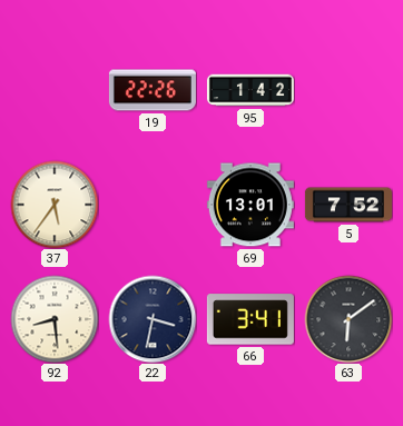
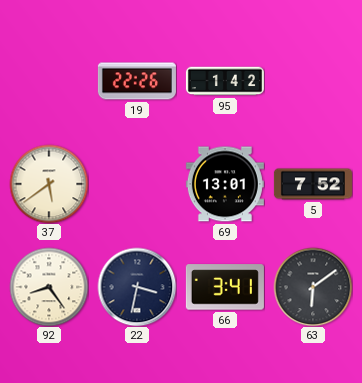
37: 5:36 -> 5:39
92: 8:29 -> 8:24
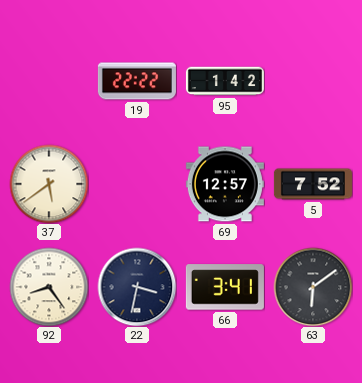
19: 22:26 -> 22:22
69: 13:01 -> 12:57
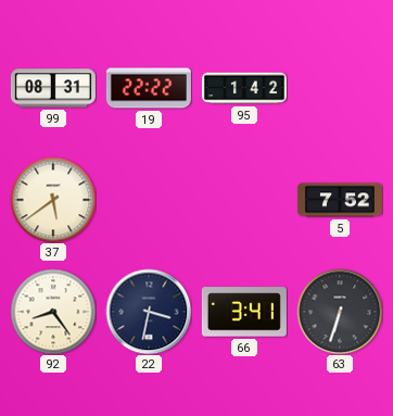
99: none -> 08:31
69: 12:57 -> none
63: 6:09 -> 6:33
